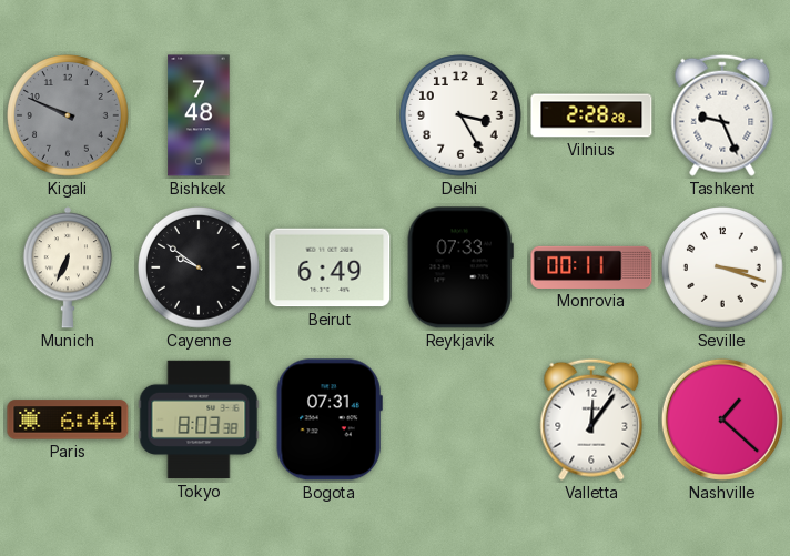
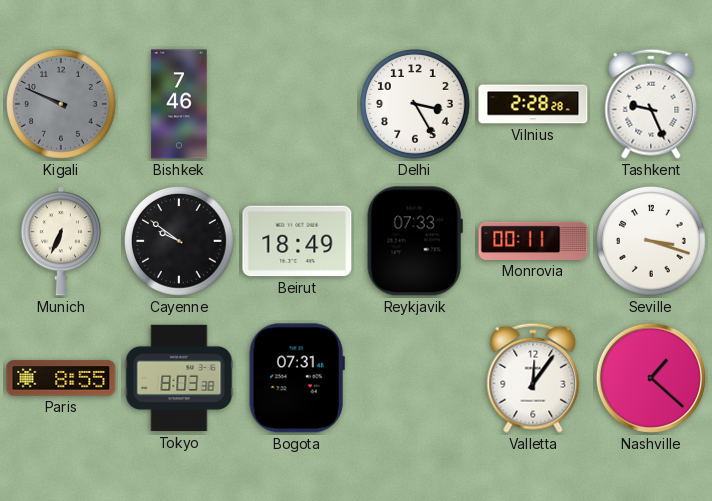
Bishkek: 7:48 -> 7:46
Beirut: 6:49 -> 18:49
Paris: 6:44 -> 8:55
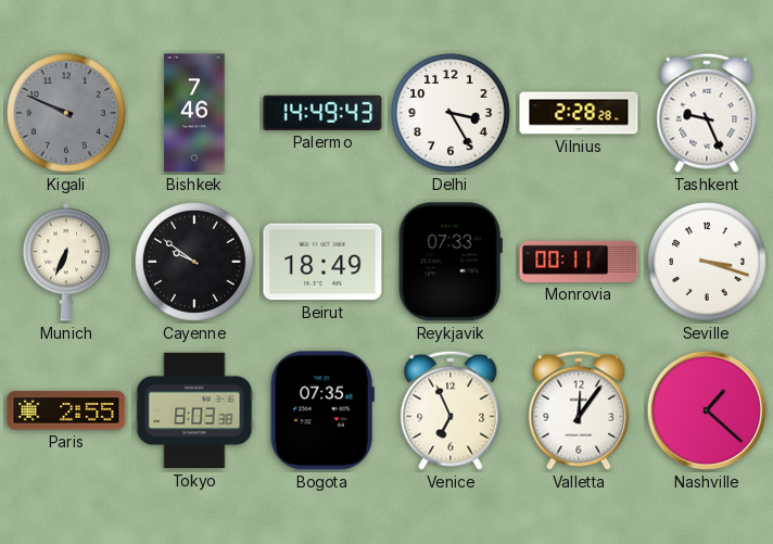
Palermo: none -> 14:49
Paris: 8:55 -> 2:55
Bogota: 07:31 -> 07:35
Venice: none -> 6:56
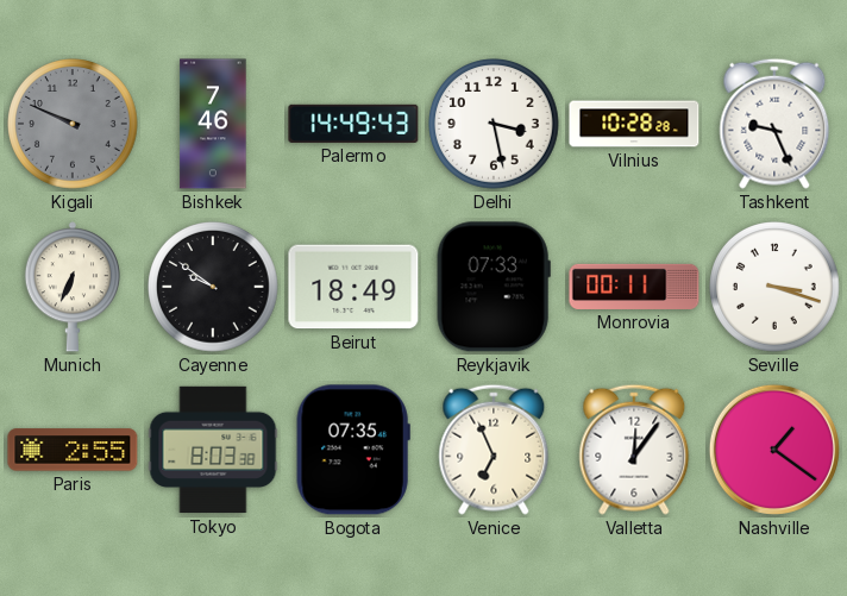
Delhi: 3:25 -> 3:28
Vilnius: 2:28 -> 10:28
Nashville: 1:22 -> 1:21
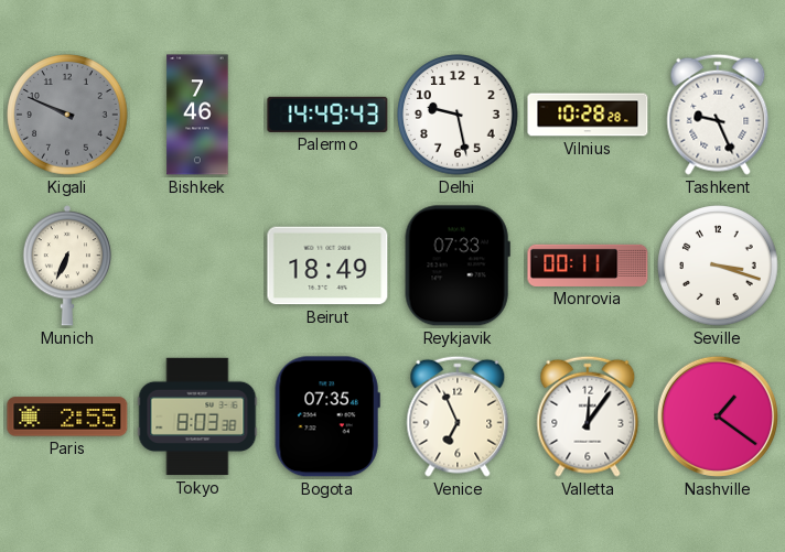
Delhi: 3:28 -> 9:28
Cayenne: 9:51 -> none
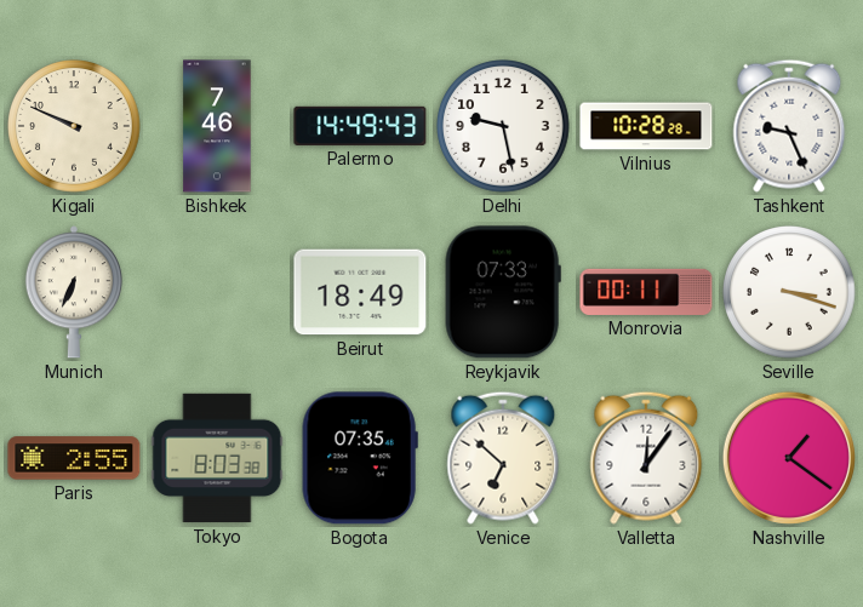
Kigali dial: grey -> cream
Venice: 6:56 -> 6:52
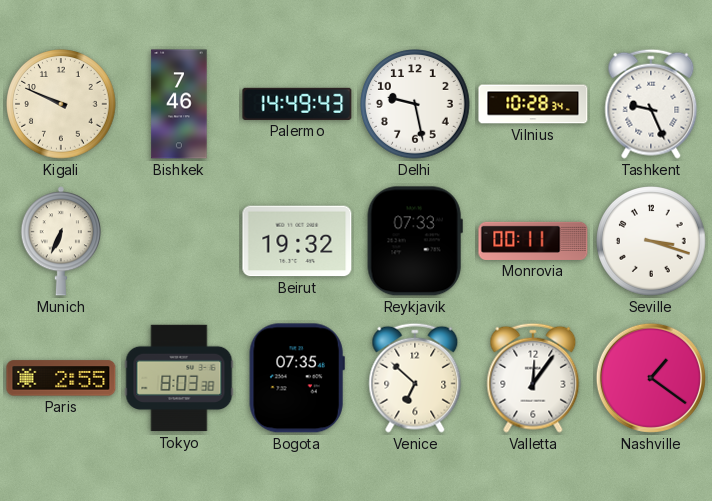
Vilnius: 10:28:28 -> 10:28:34
Beirut: 18:49 -> 19:32
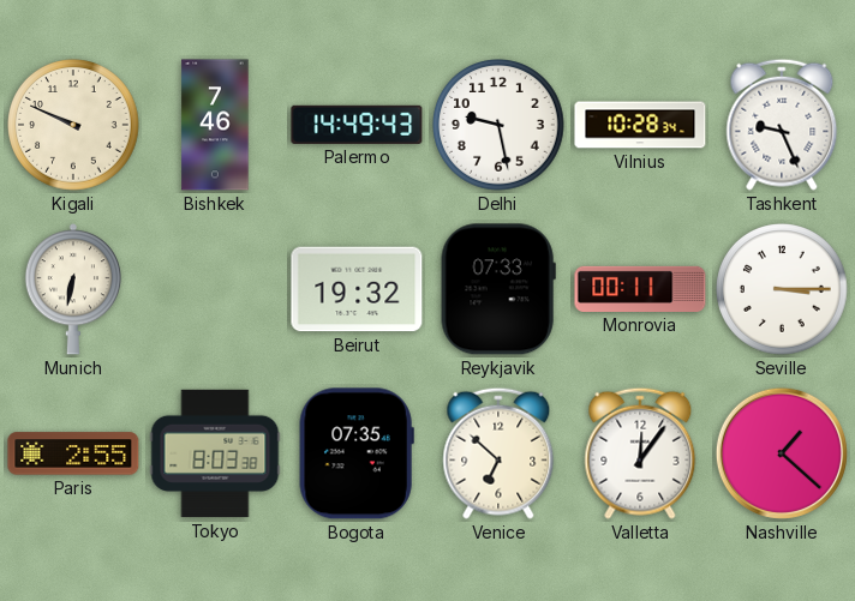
Munich: 6:34 -> 6:32
Seville: 3:18 -> 3:15
Nashville: 1:21 -> 1:22
